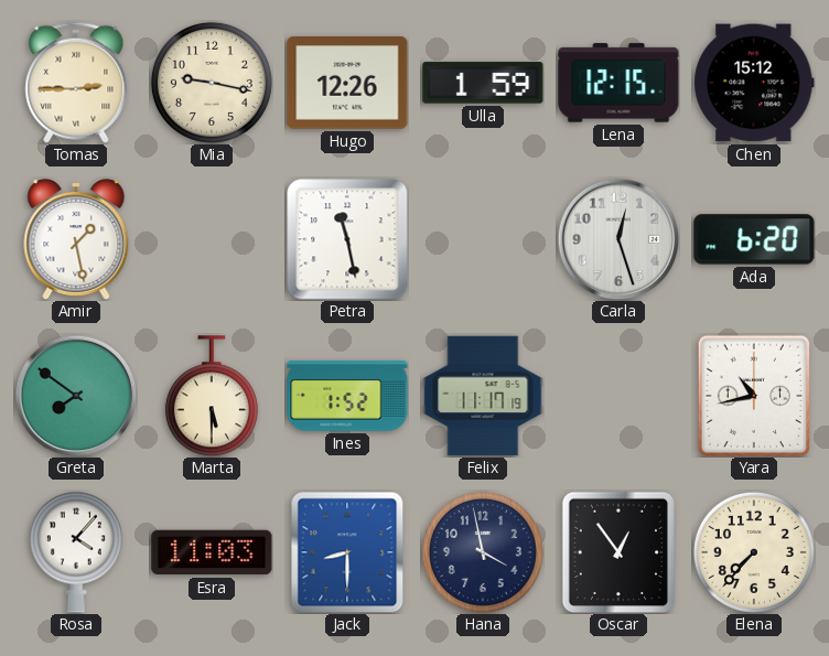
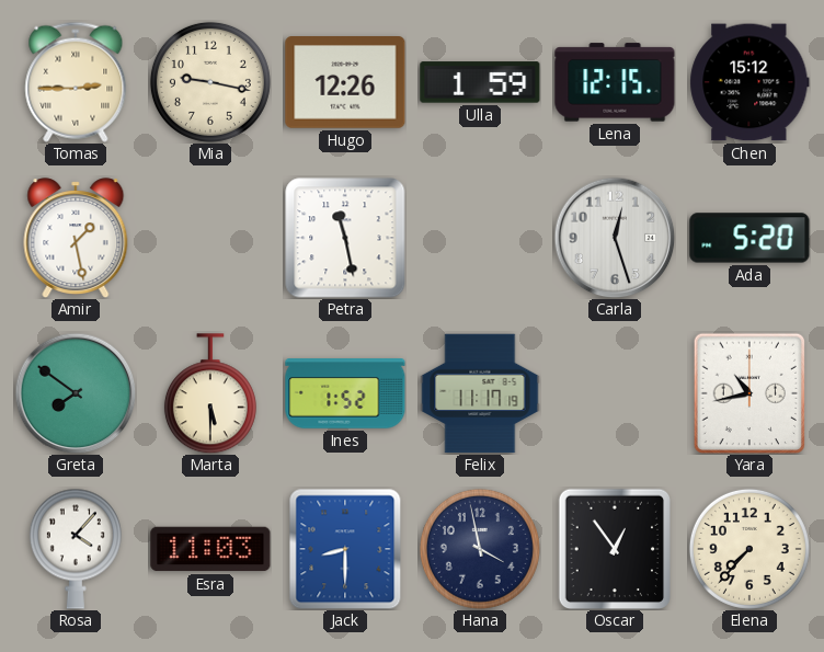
Ada: 6:20 -> 5:20
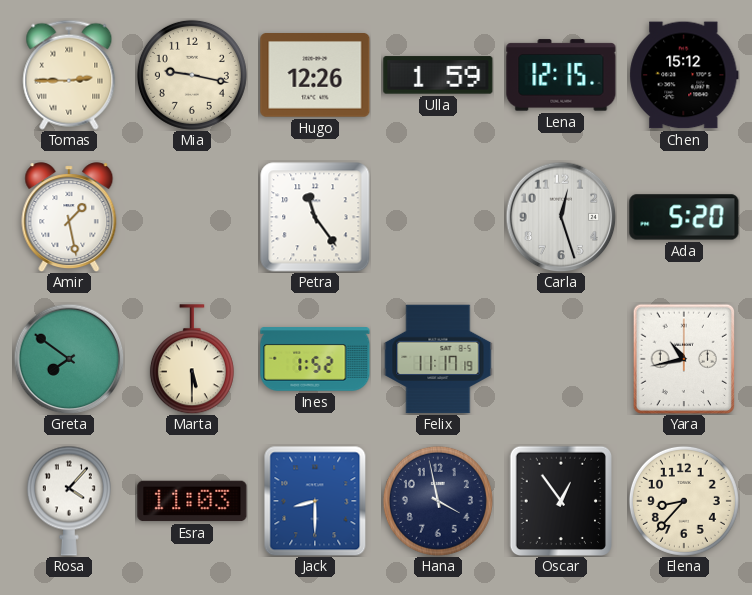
Petra: 11:28 -> 11:24
Elena: 7:37 -> 8:37
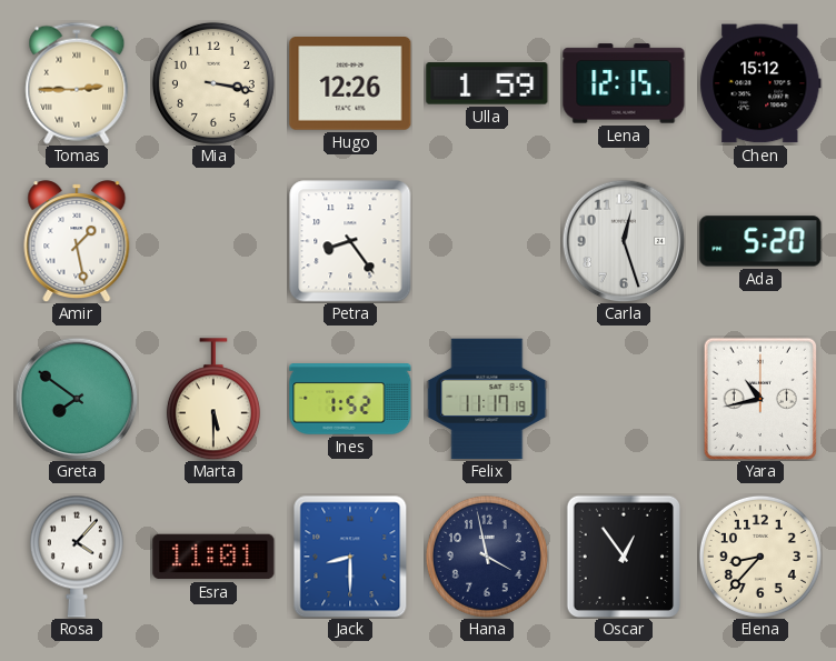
Mia: 9:17 -> 3:17
Petra: 11:24 -> 8:24
Esra: 11:03 -> 11:01
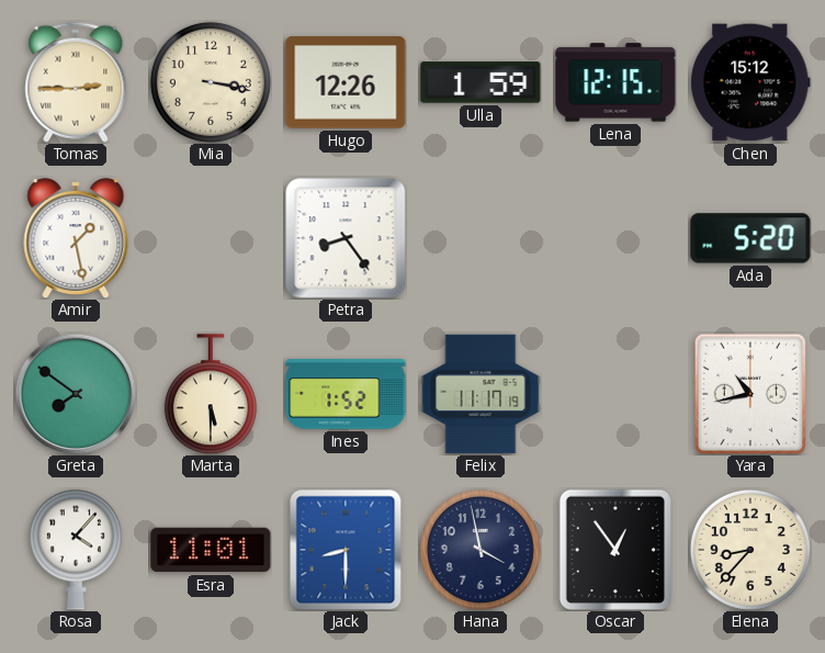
Carla: 12:27 -> none
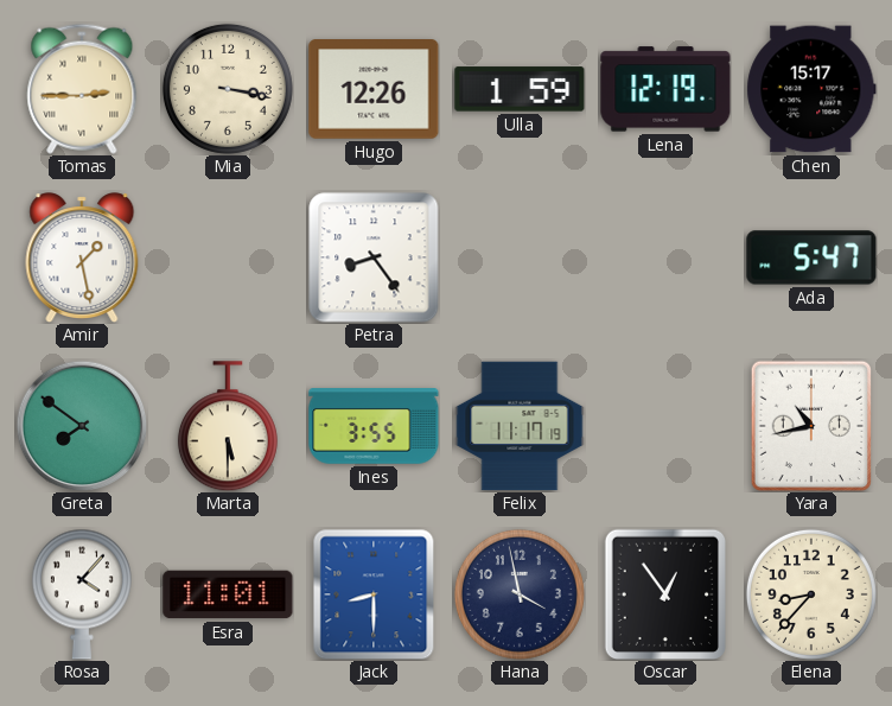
Lena: 12:15 -> 12:19
Chen: 15:12 -> 15:17
Ada: 5:20 -> 5:47
Ines: 1:52 -> 3:55
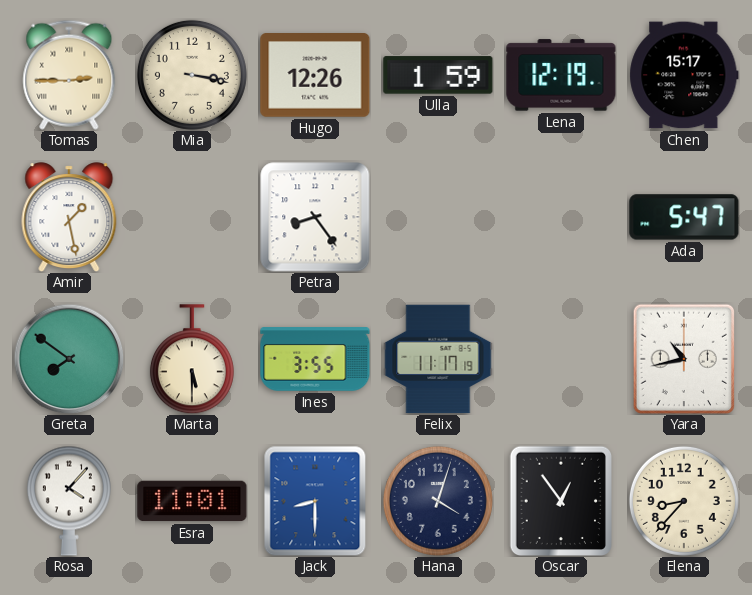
Hana: 3:58 -> 4:03
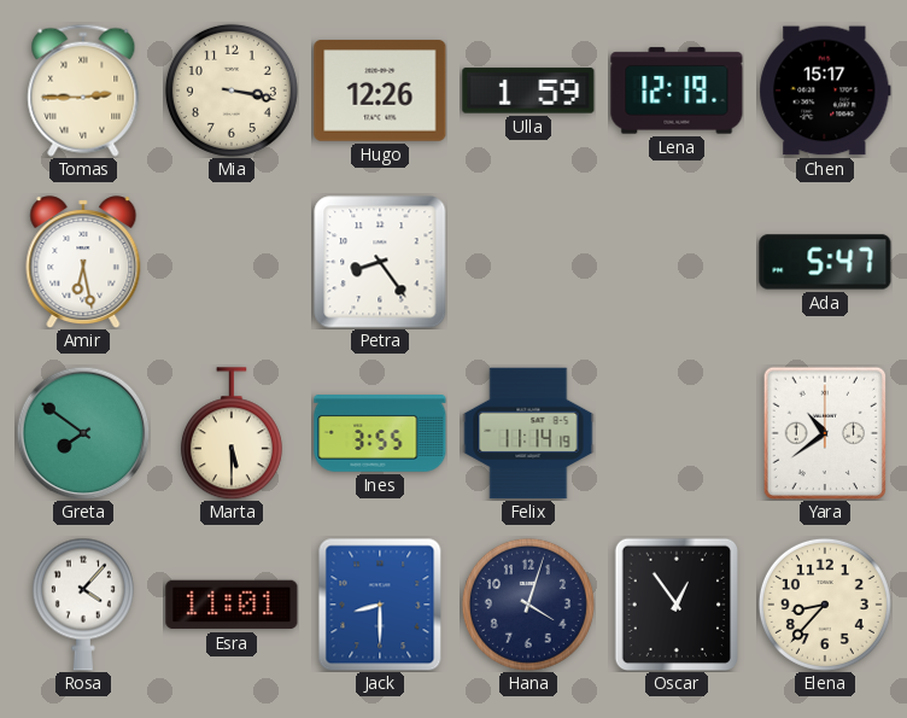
Amir: 1:28 -> 6:28
Felix: 11:17 -> 11:14
Yara: 10:43 -> 10:39
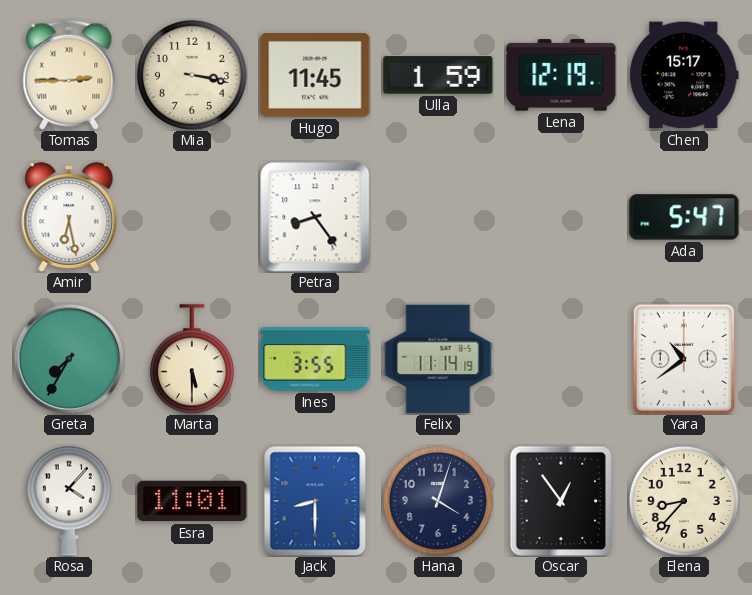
Hugo: 12:26 -> 11:45
Greta: 7:51 -> 7:35
